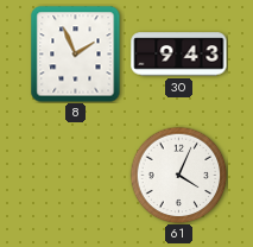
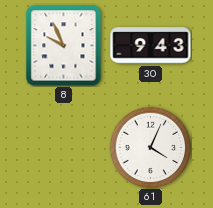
8: 1:56 -> 9:56
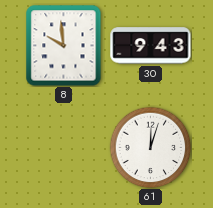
8: 9:56 -> 9:59
61: 4:04 -> 12:03
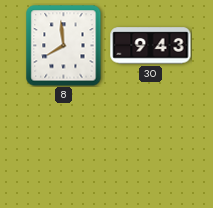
8: 9:59 -> 7:59
61: 12:03 -> none
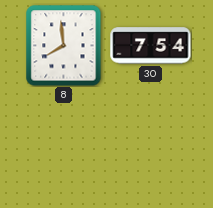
30: 9:43 -> 7:54
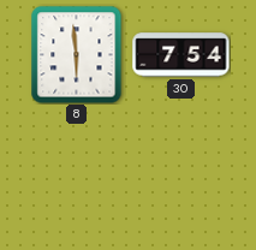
8: 7:59 -> 5:59
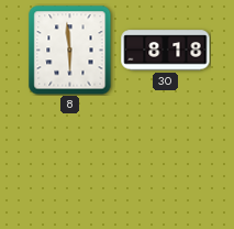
30: 7:54 -> 8:18
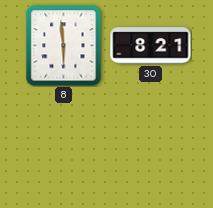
30: 8:18 -> 8:21
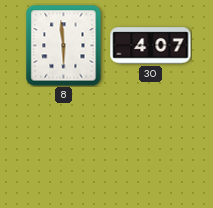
30: 8:21 -> 4:07
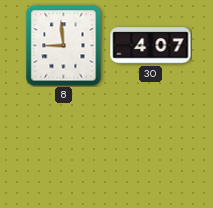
8: 5:59 -> 8:59
